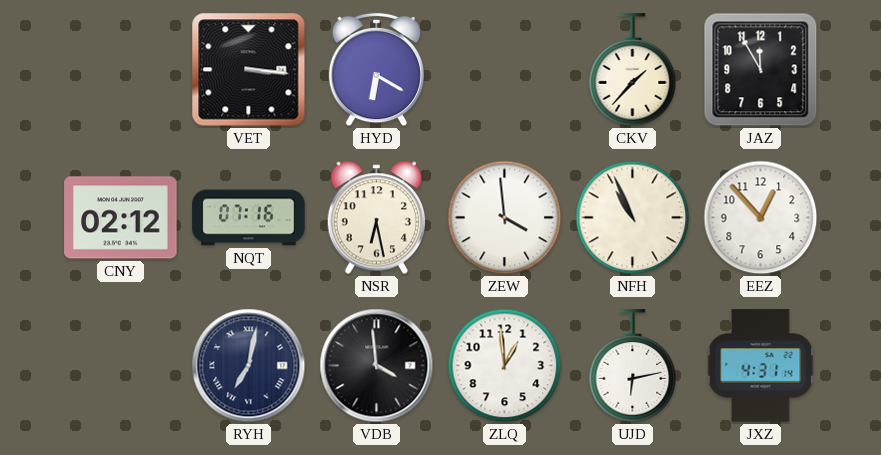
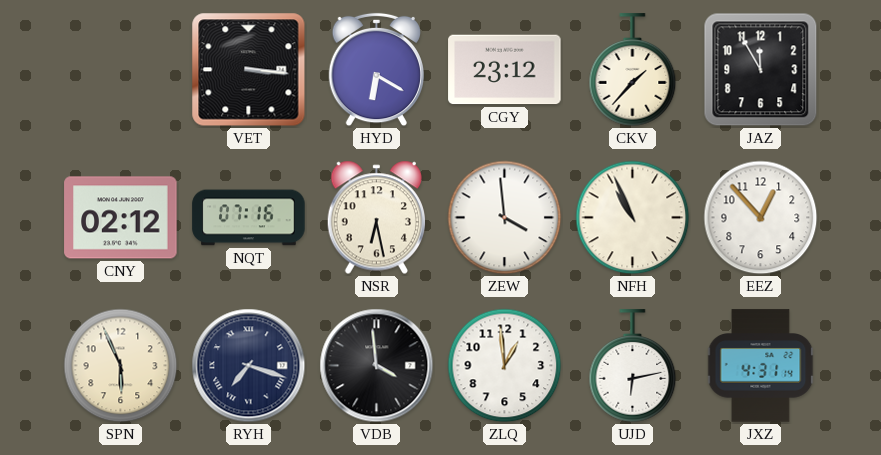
CGY: none -> 23:12
SPN: none -> 5:56
RYH: 7:02 -> 7:18
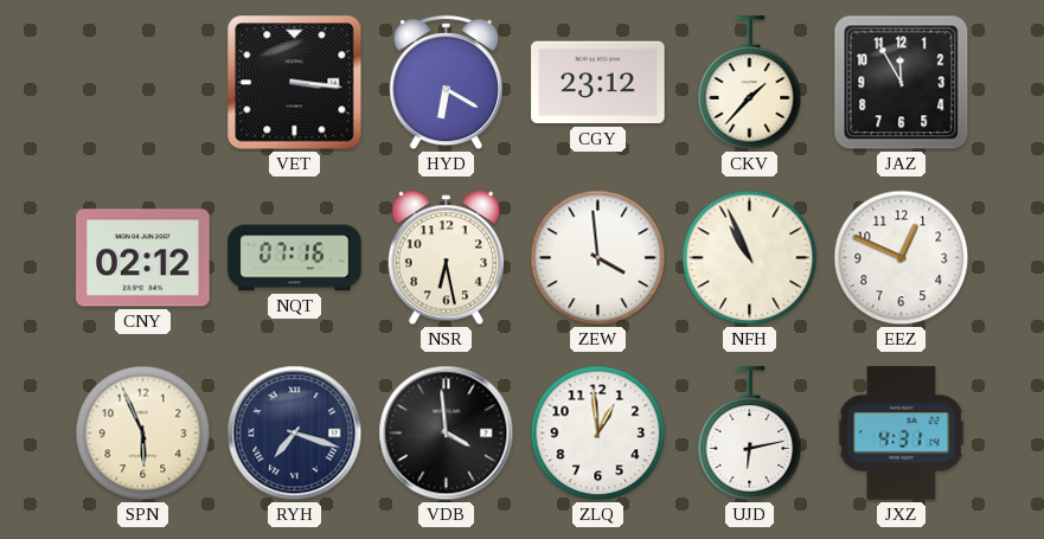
EEZ: 12:53 -> 12:49
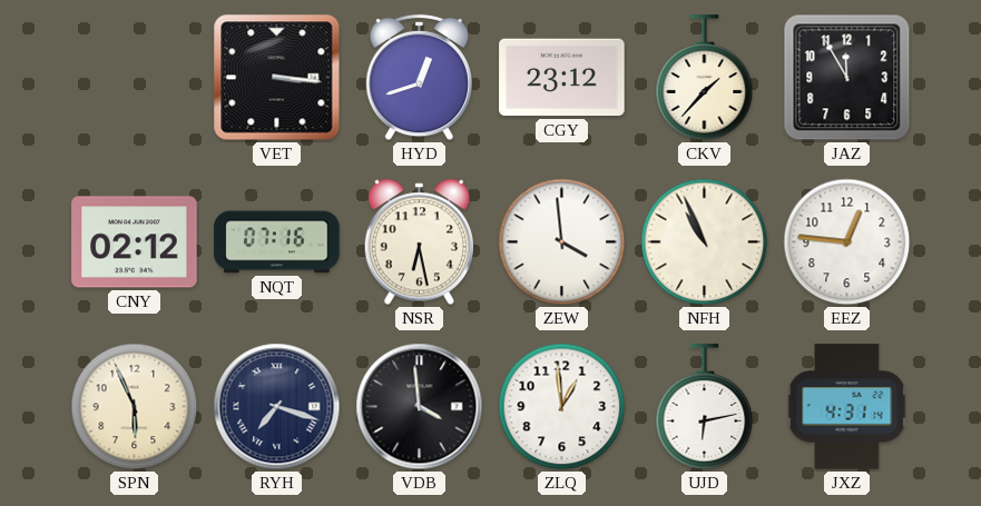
HYD: 6:20 -> 12:42
EEZ: 12:49 -> 12:46
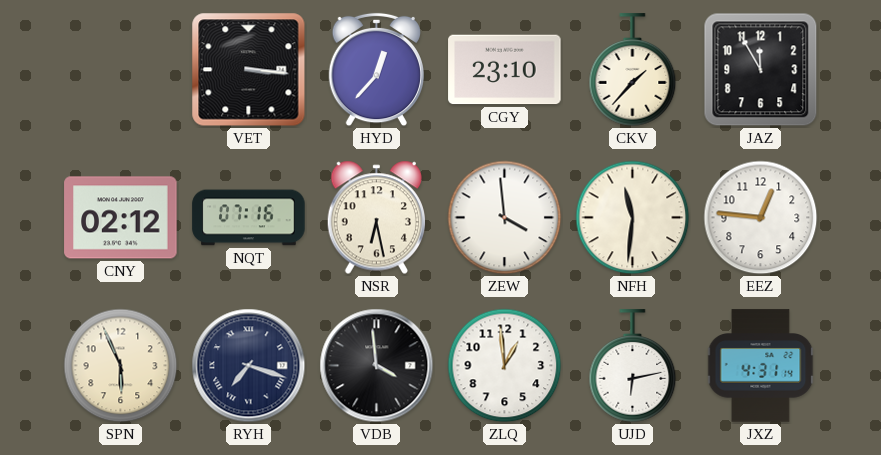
HYD: 12:42 -> 12:37
CGY: 23:12 -> 23:10
NFH: 10:56 -> 11:31
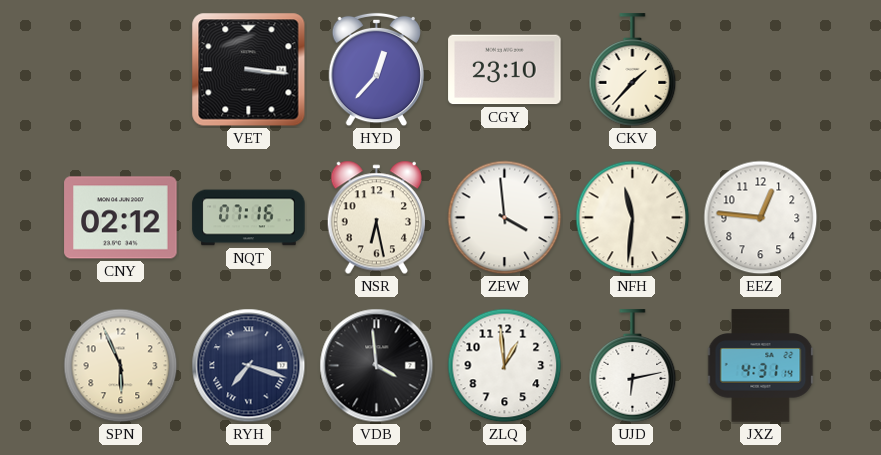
JAZ: 11:55 -> none
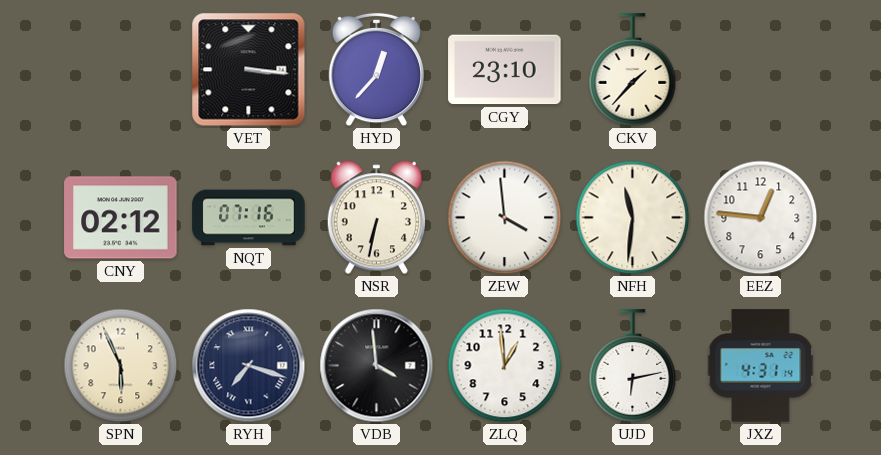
NSR: 6:28 -> 6:32
